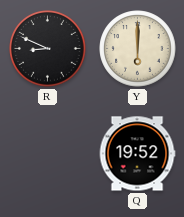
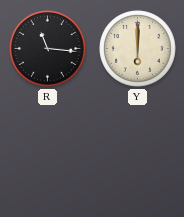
R: 8:49 -> 11:16
Q: 19:52 -> none
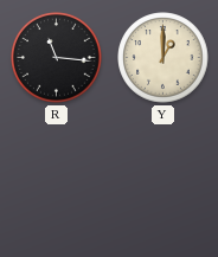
Y: 6:00 -> 1:00
